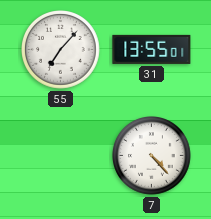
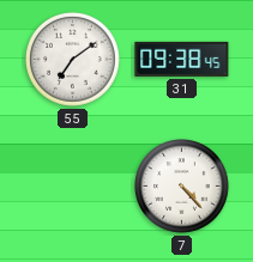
55: 7:07 -> 7:09
31: 13:55 -> 09:38
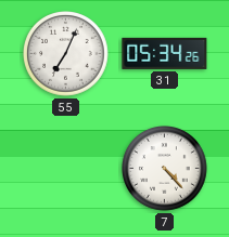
55: 7:09 -> 7:04
31: 09:38 -> 05:34
